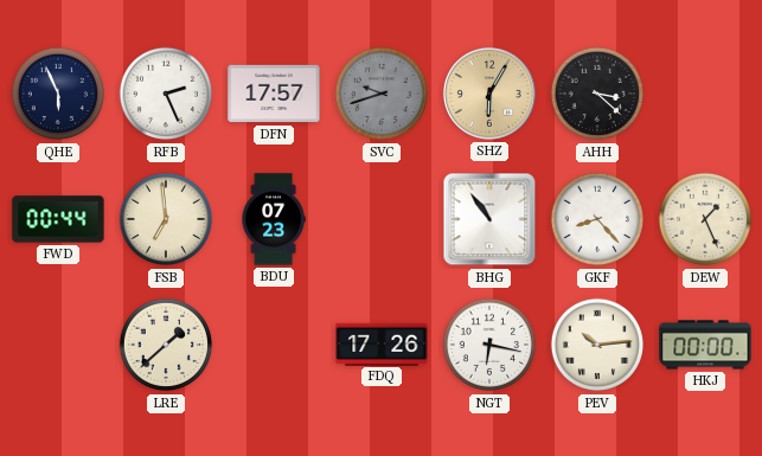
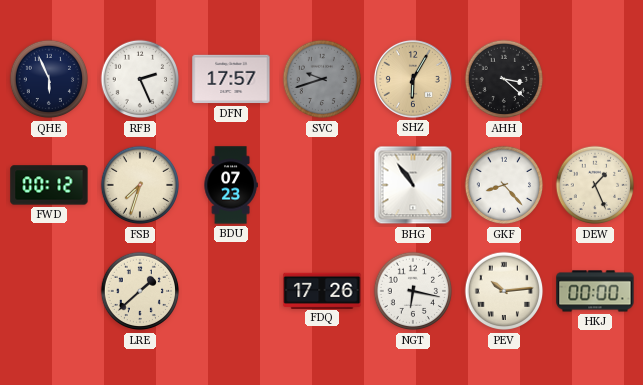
FWD: 00:44 -> 00:12
FSB: 6:59 -> 7:33
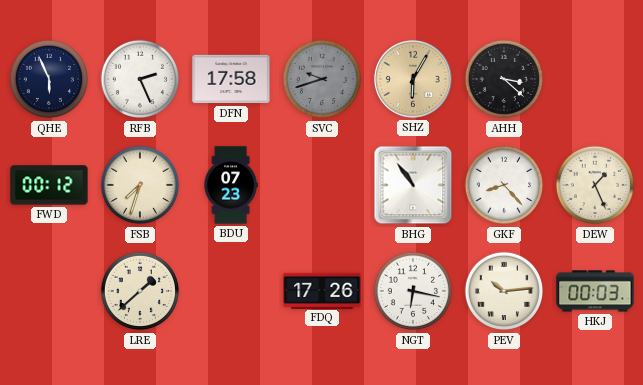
DFN: 17:57 -> 17:58
HKJ: 00:00 -> 00:03
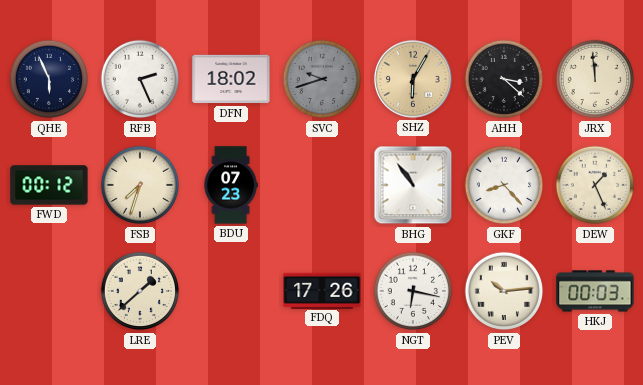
DFN: 17:58 -> 18:02
JRX: none -> 11:59
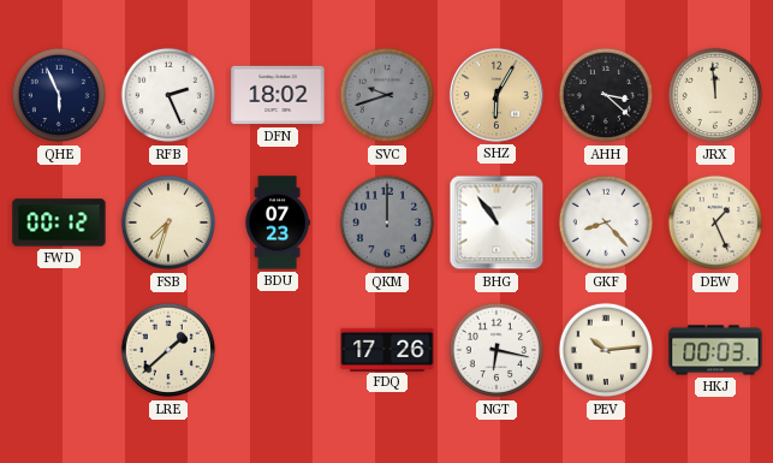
QKM: none -> 12:00
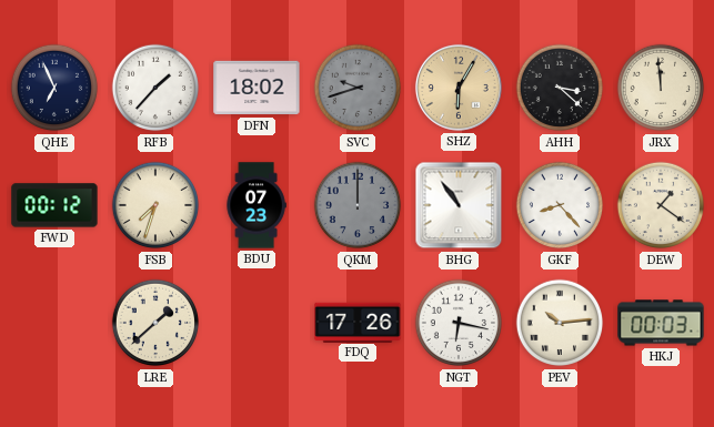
QHE: 5:56 -> 6:56
RFB: 2:26 -> 1:37
DEW: 1:26 -> 1:21
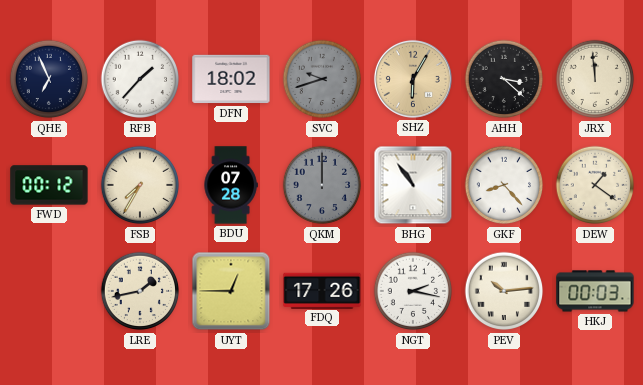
FSB: 7:33 -> 7:35
BDU: 07:23 -> 07:28
LRE: 1:38 -> 1:43
UYT: none -> 12:45
NGT: 6:17 -> 2:17
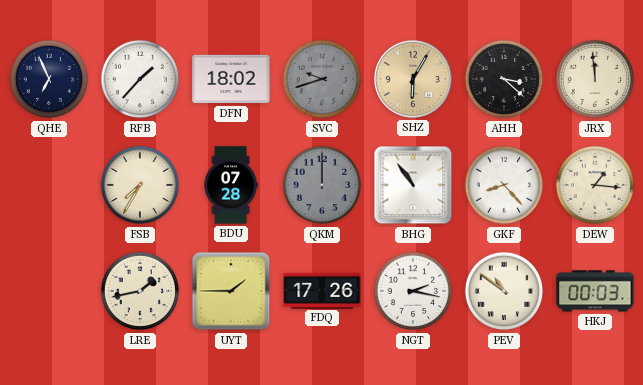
FWD: 00:12 -> none
DEW: 1:21 -> 1:16
UYT: 12:45 -> 1:45
PEV: 10:14 -> 10:51
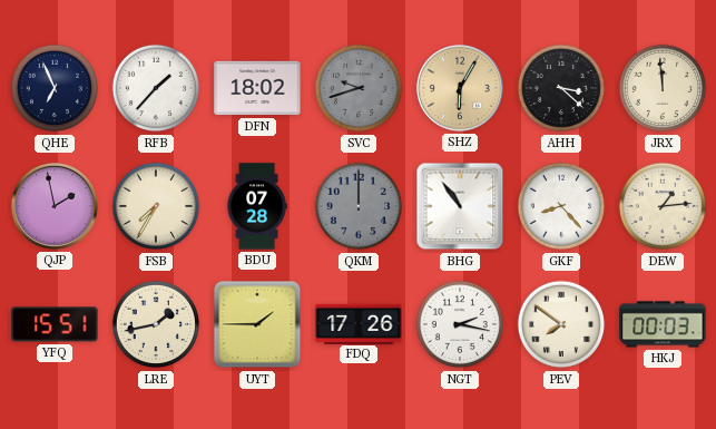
QJP: none -> 1:58
DEW: 1:16 -> 1:14
YFQ: none -> 15:51
PEV: 10:51 -> 7:51
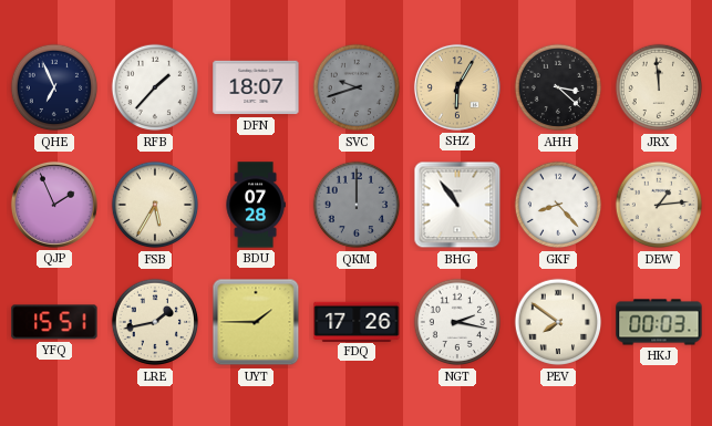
DFN: 18:02 -> 18:07
QJP: 1:58 -> 1:56
FSB: 7:35 -> 5:35
